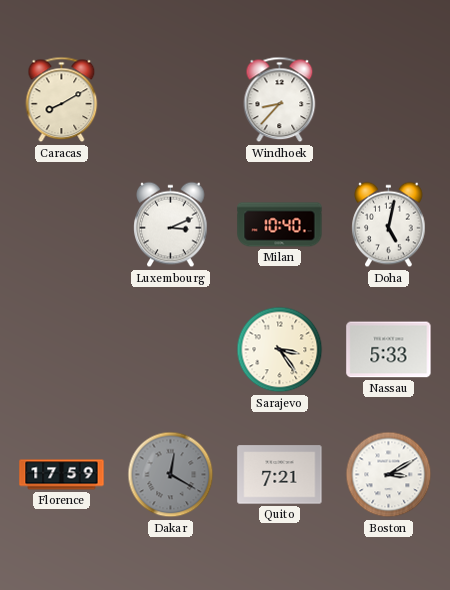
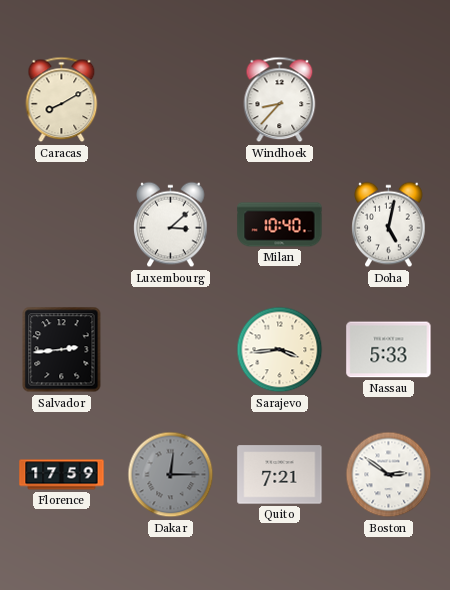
Luxembourg: 3:11 -> 3:08
Salvador: none -> 2:44
Sarajevo: 3:24 -> 3:44
Dakar: 12:20 -> 12:15
Boston: 3:10 -> 2:51
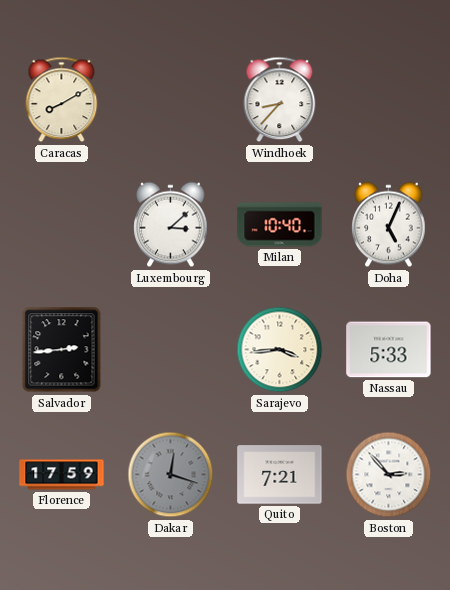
Doha: 5:02 -> 5:04
Dakar: 12:15 -> 12:18
Boston: 2:51 -> 2:53
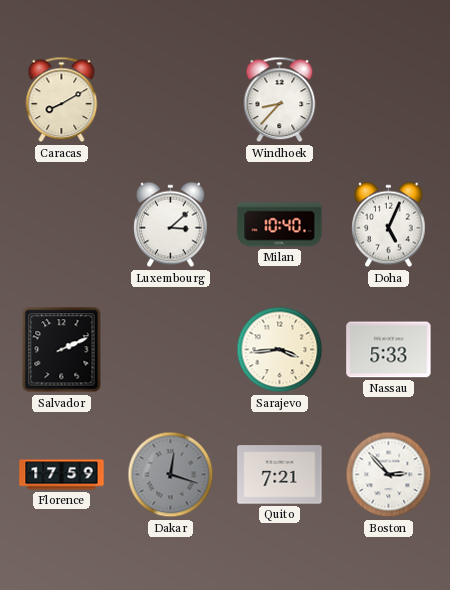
Salvador: 2:44 -> 2:11
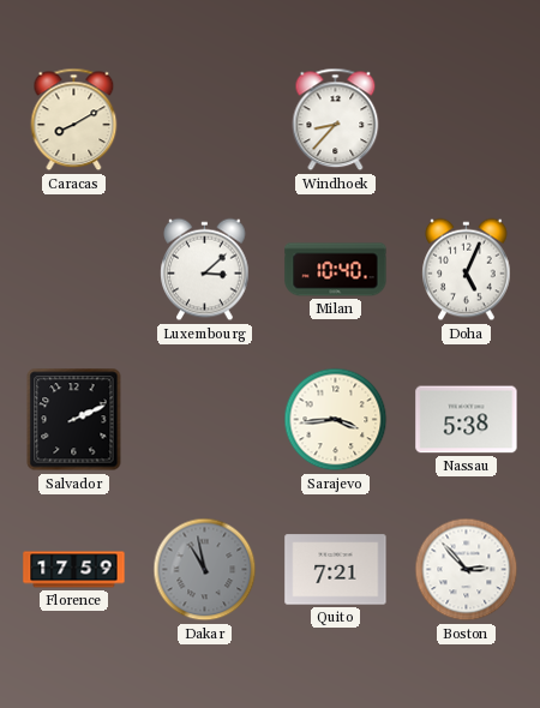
Nassau: 5:33 -> 5:38
Dakar: 12:18 -> 10:58
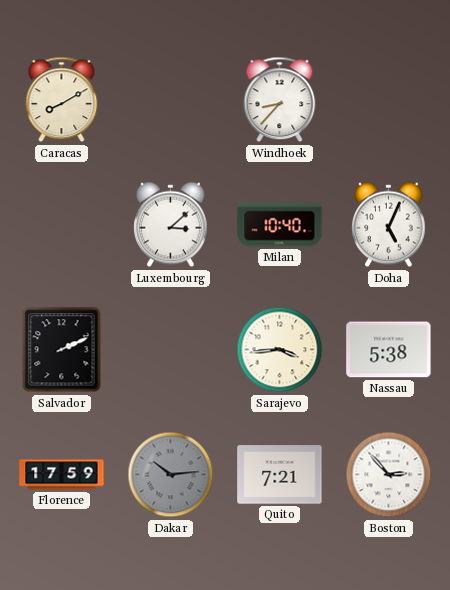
Dakar: 10:58 -> 10:14
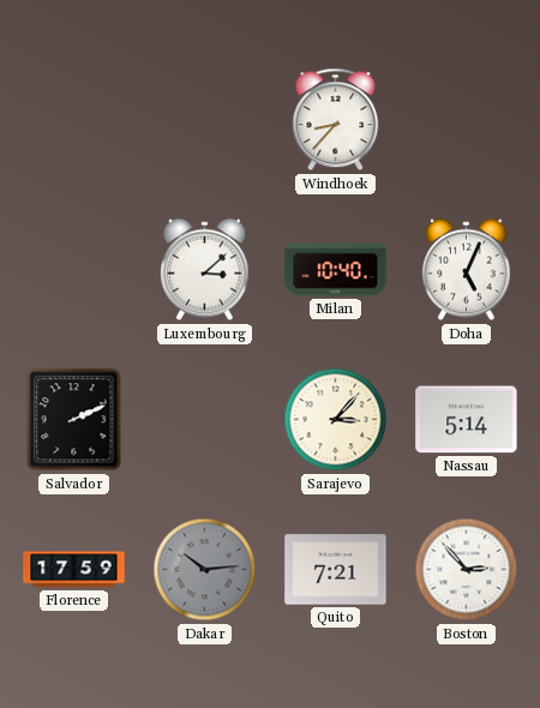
Caracas: 8:10 -> none
Sarajevo: 3:44 -> 3:07
Nassau: 5:38 -> 5:14
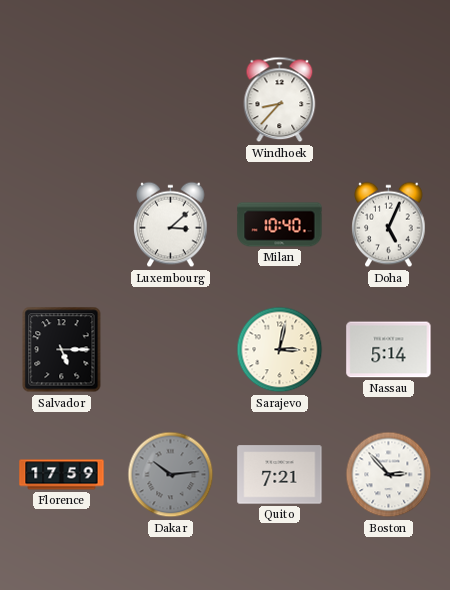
Salvador: 2:11 -> 5:15
Sarajevo: 3:07 -> 3:02
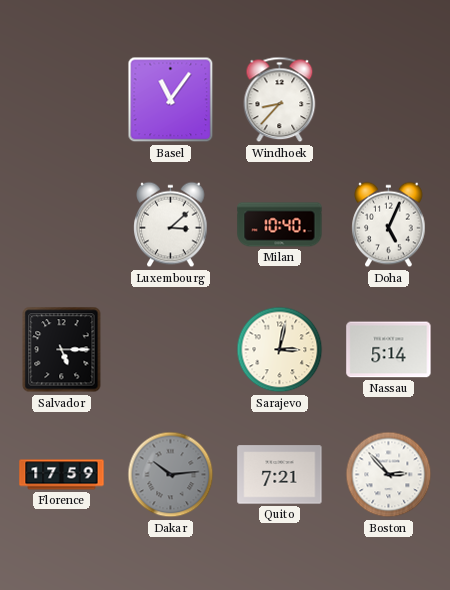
Basel: none -> 11:06
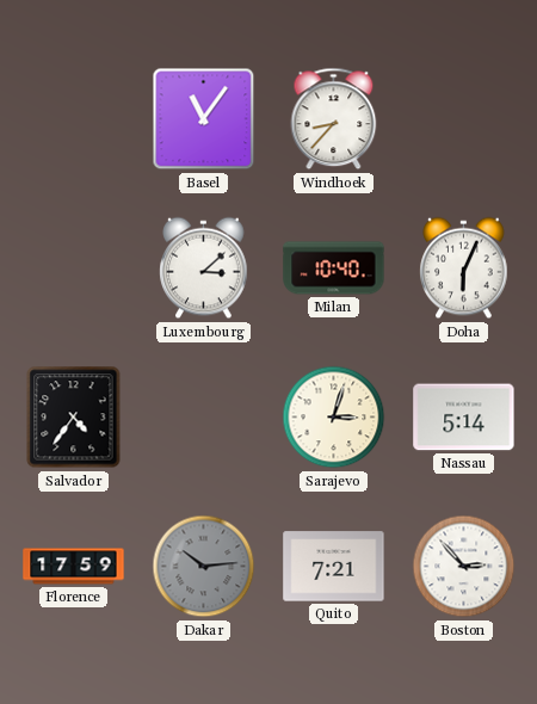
Doha: 5:04 -> 6:04
Salvador: 5:15 -> 4:36
Sarajevo: 3:02 -> 3:03
